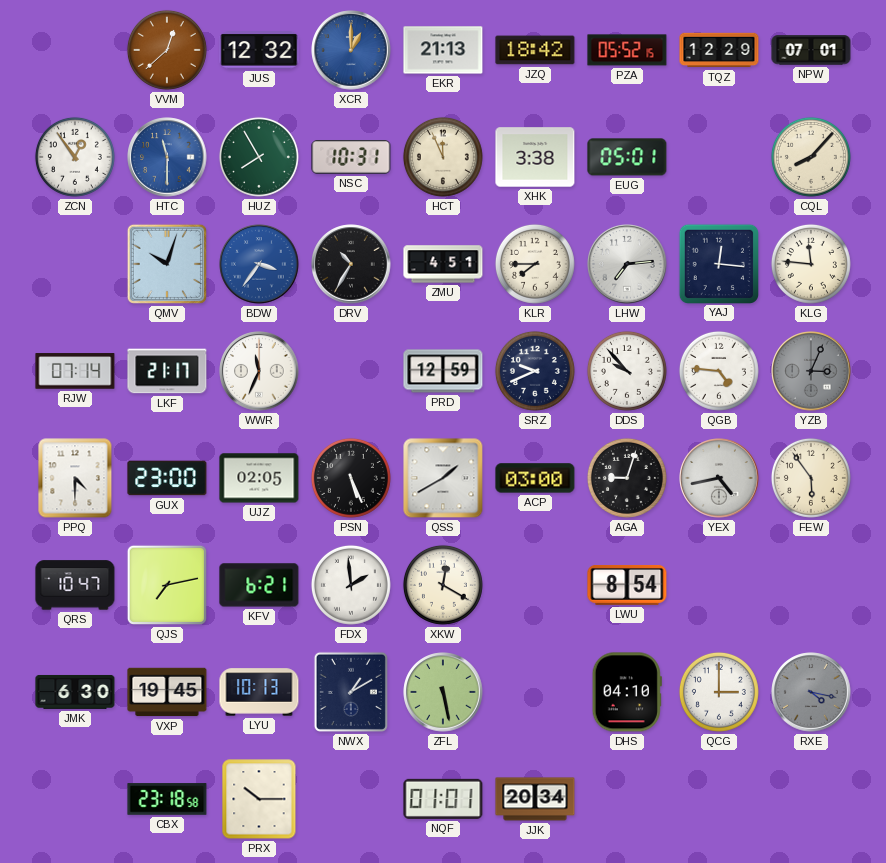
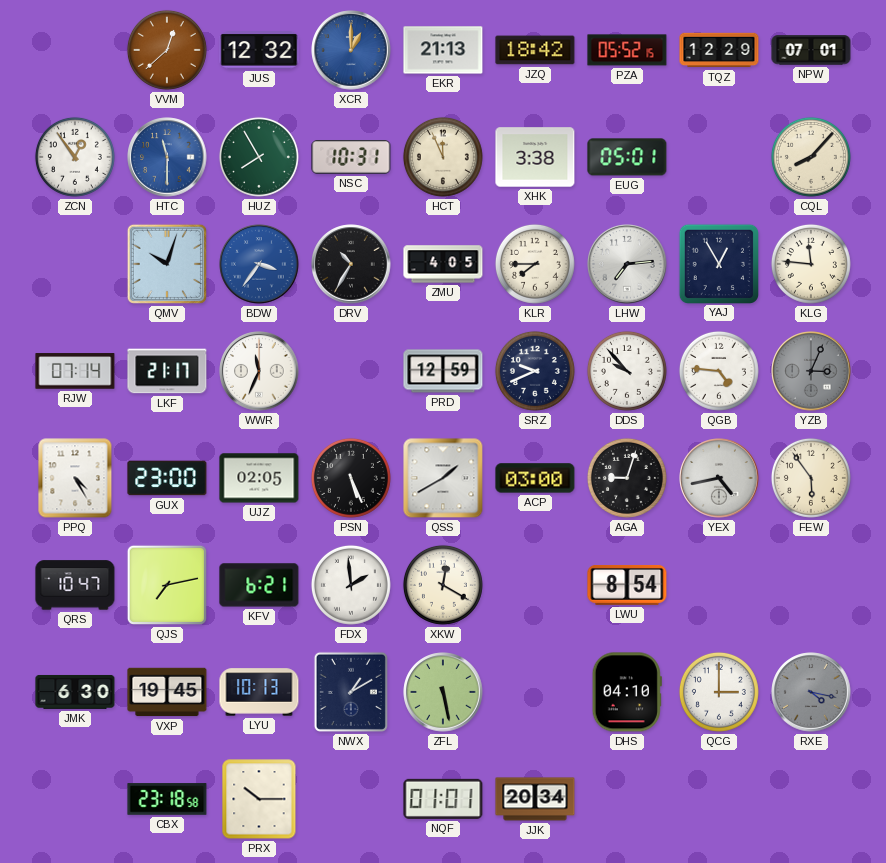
ZMU: 4:51 -> 4:05
YAJ: 12:16 -> 12:55
PPQ: 4:30 -> 4:25
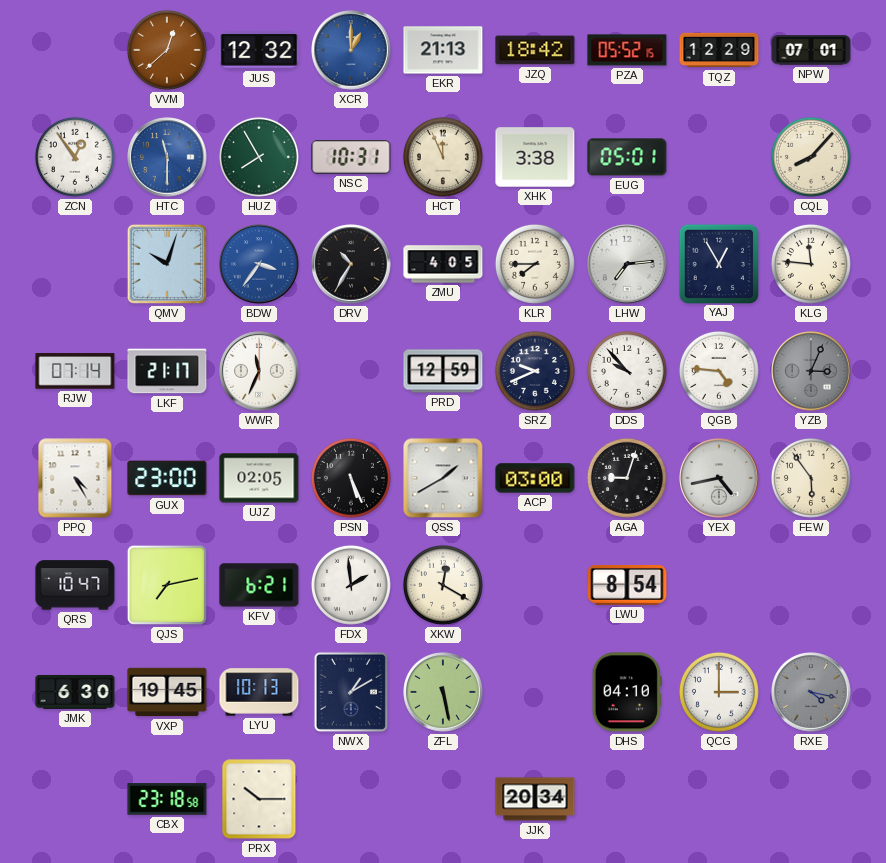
NQF: 01:01 -> none
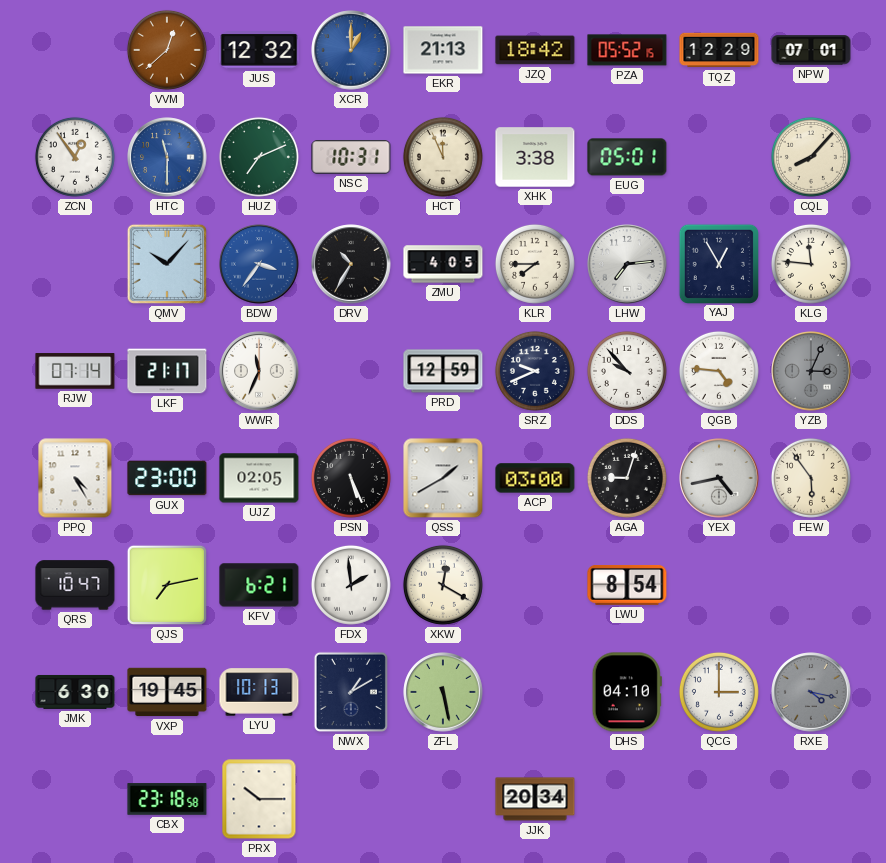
HUZ: 7:55 -> 7:11
QMV: 10:03 -> 10:07
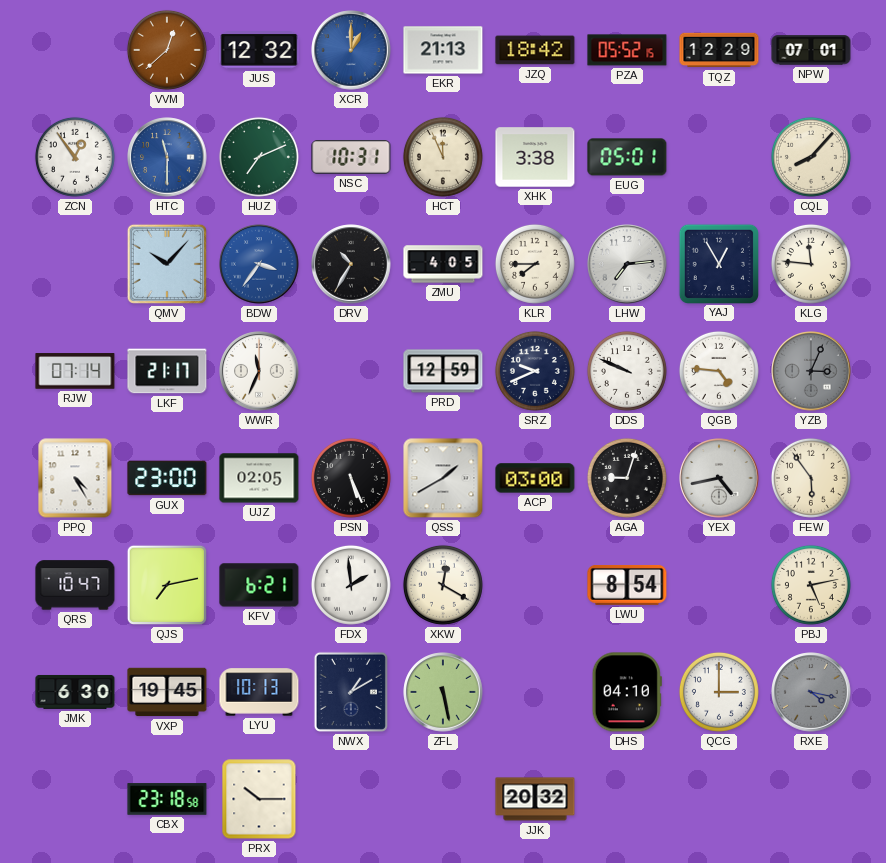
DDS: 9:53 -> 9:49
PBJ: none -> 5:13
JJK: 20:34 -> 20:32
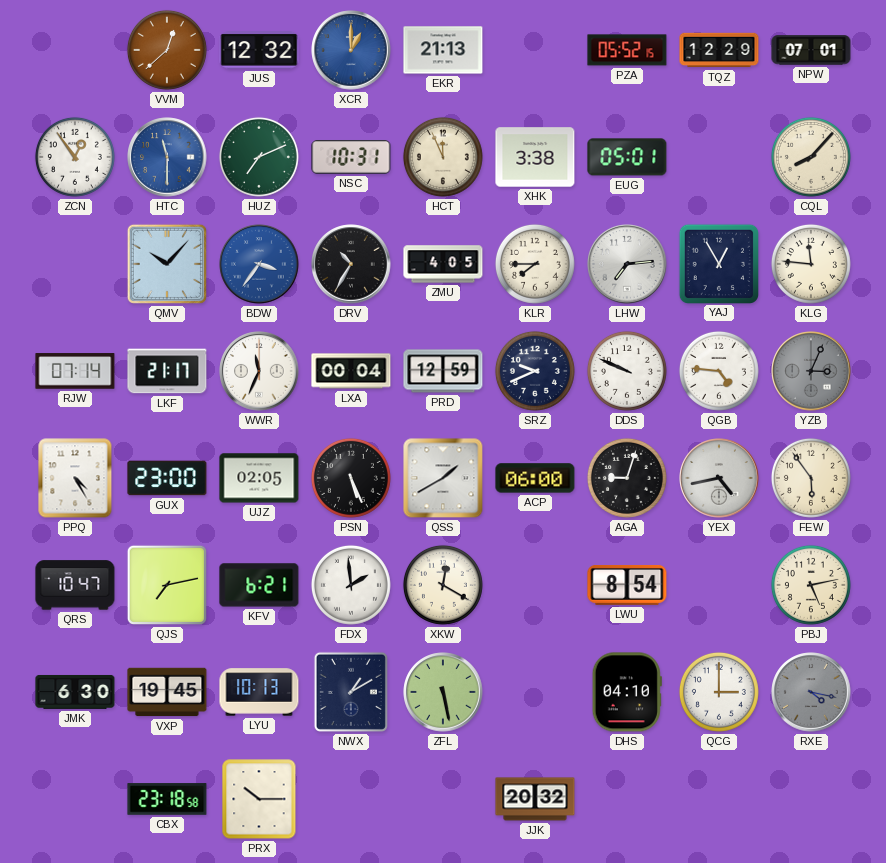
JZQ: 18:42 -> none
LXA: none -> 00:04
ACP: 03:00 -> 06:00
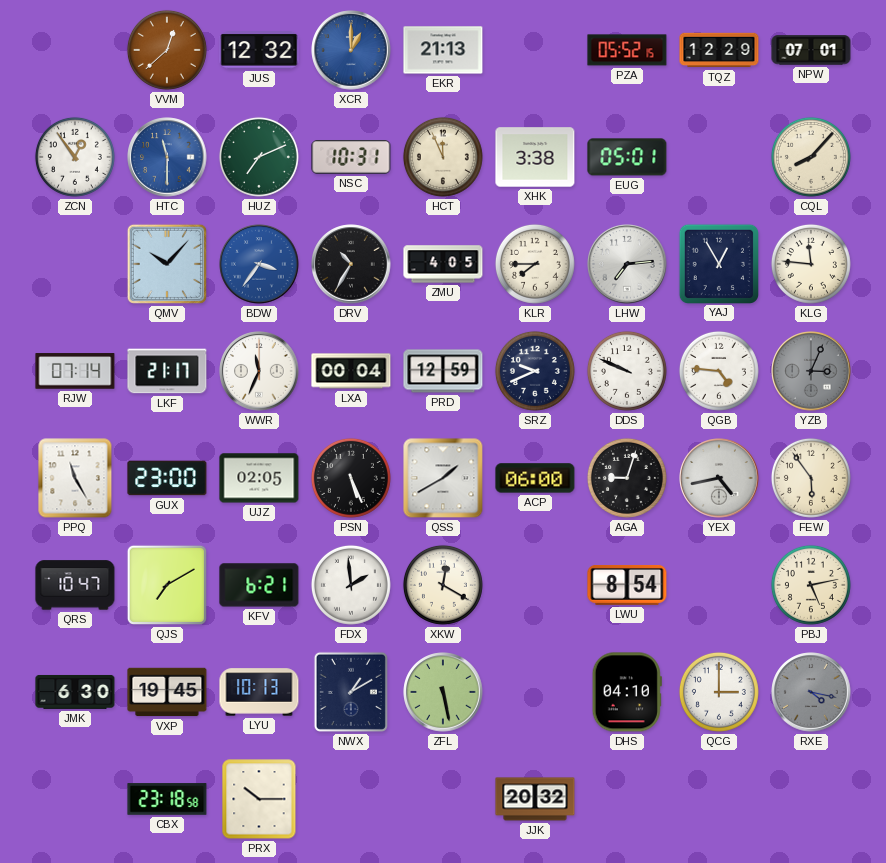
PPQ: 4:25 -> 11:25
QJS: 7:13 -> 7:10
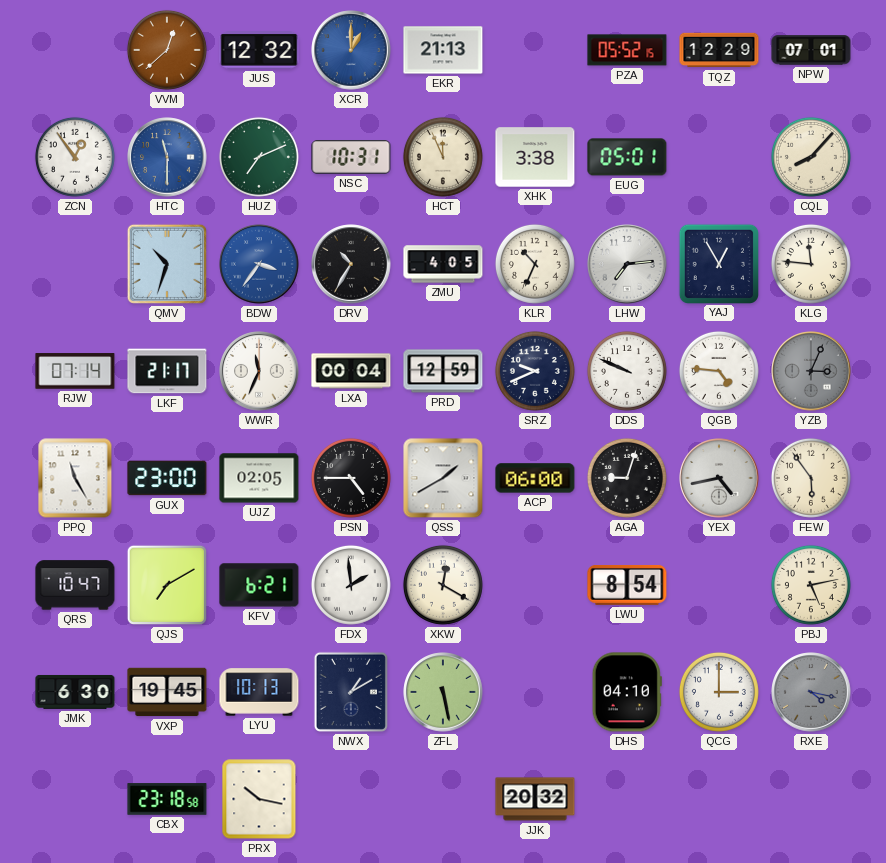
QMV: 10:07 -> 10:33
KLR: 7:45 -> 10:34
PSN: 5:26 -> 4:45
PRX: 10:15 -> 10:17
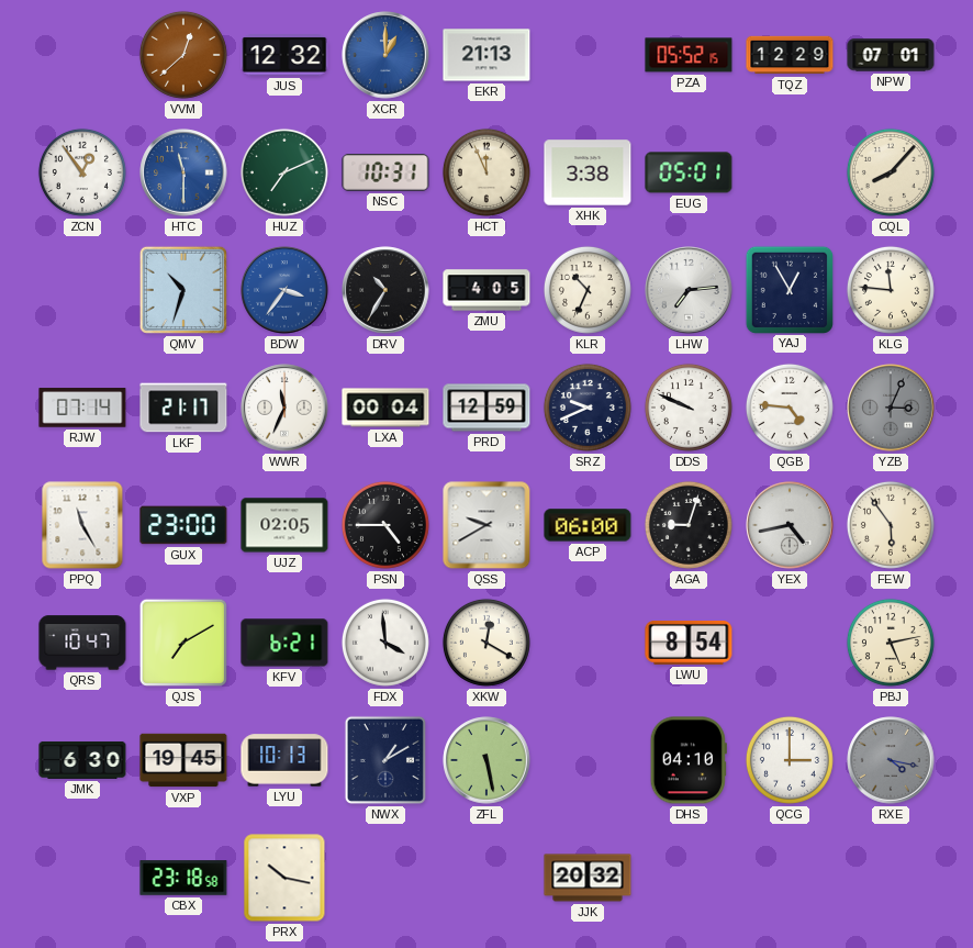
QSS: 1:40 -> 9:40
FDX: 1:59 -> 3:59
